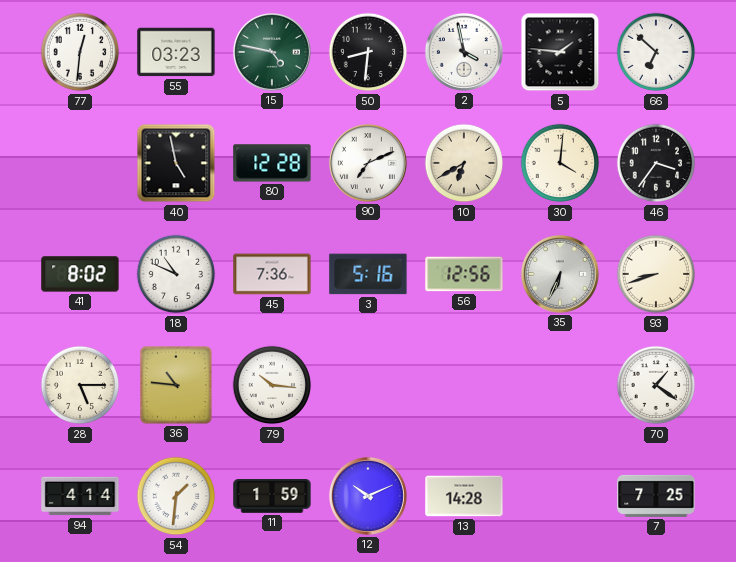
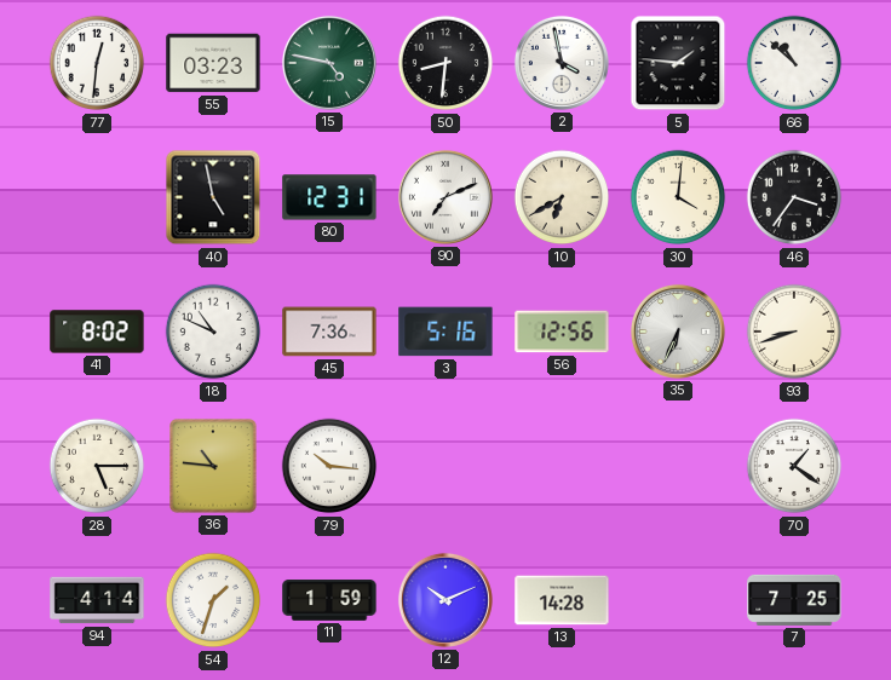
66: 6:52 -> 10:52
80: 12:28 -> 12:31
54: 1:31 -> 1:33
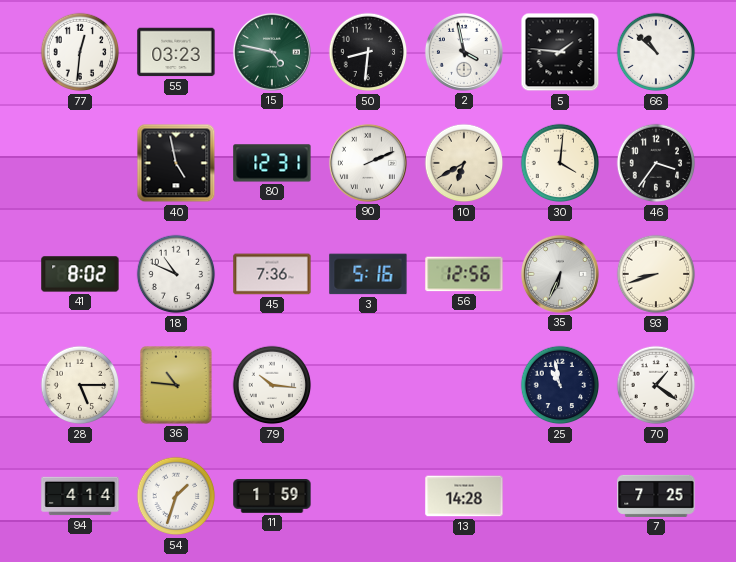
90: 7:11 -> 2:11
25: none -> 10:58
12: 10:11 -> none
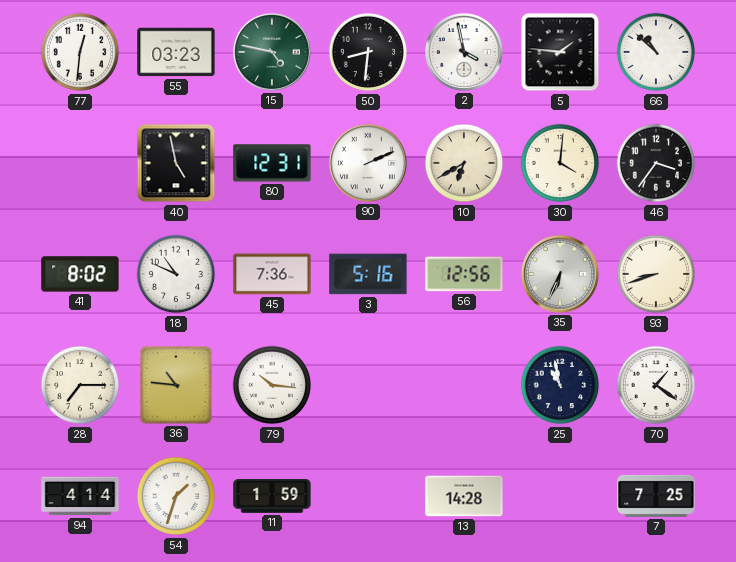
28: 5:15 -> 7:15
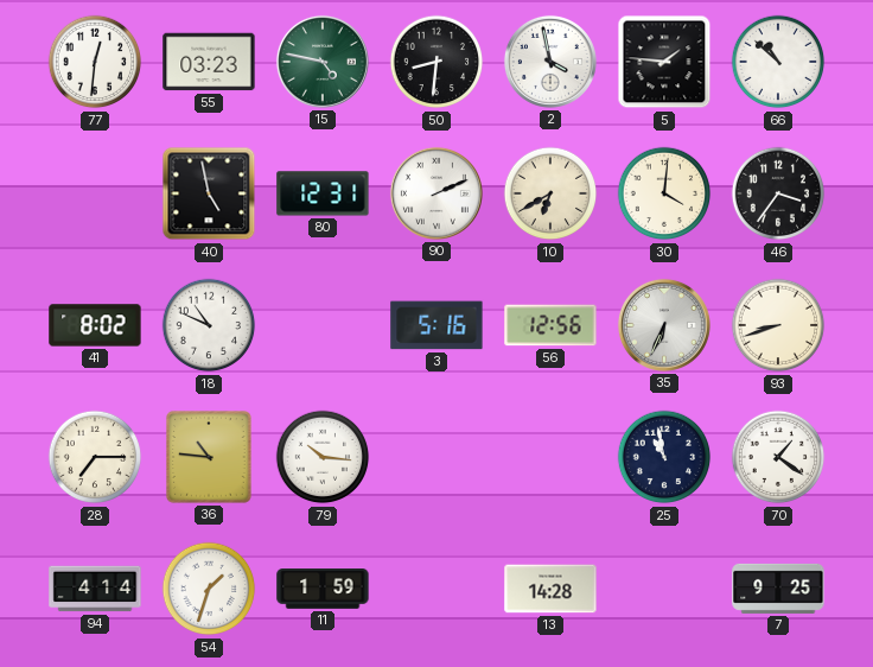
45: 7:36 -> none
7: 7:25 -> 9:25
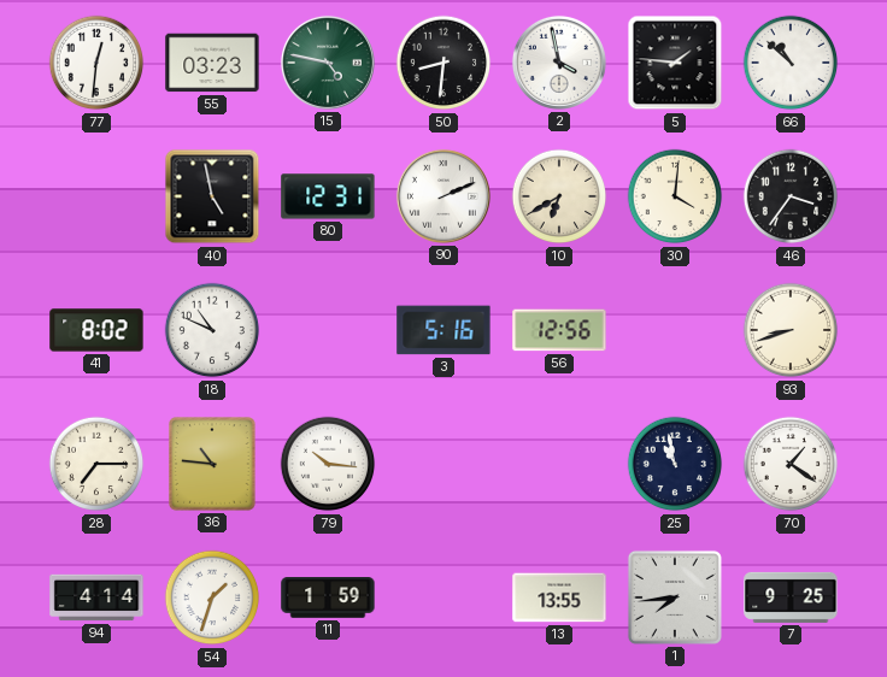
35: 6:34 -> none
13: 14:28 -> 13:55
1: none -> 7:44
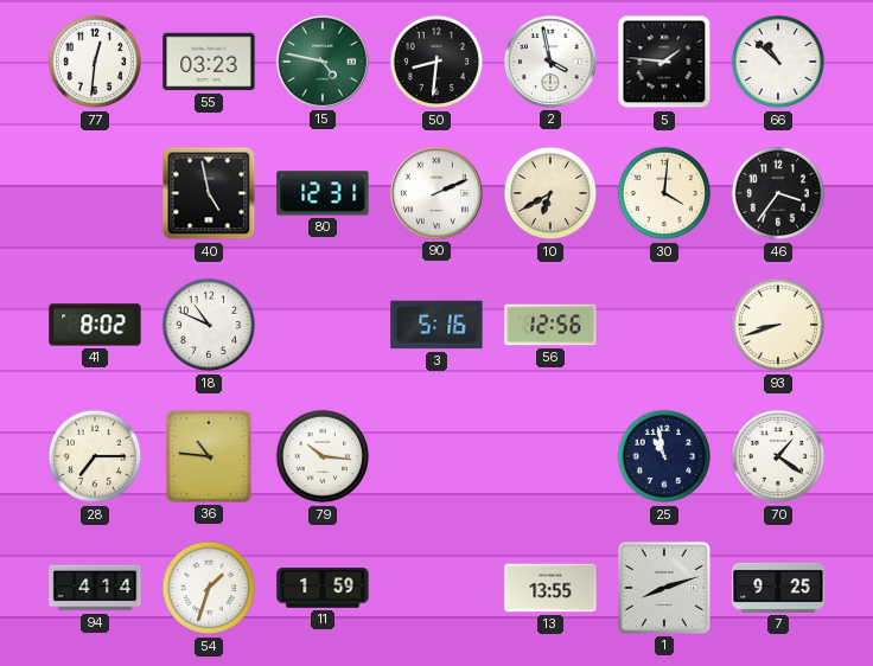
1: 7:44 -> 8:12
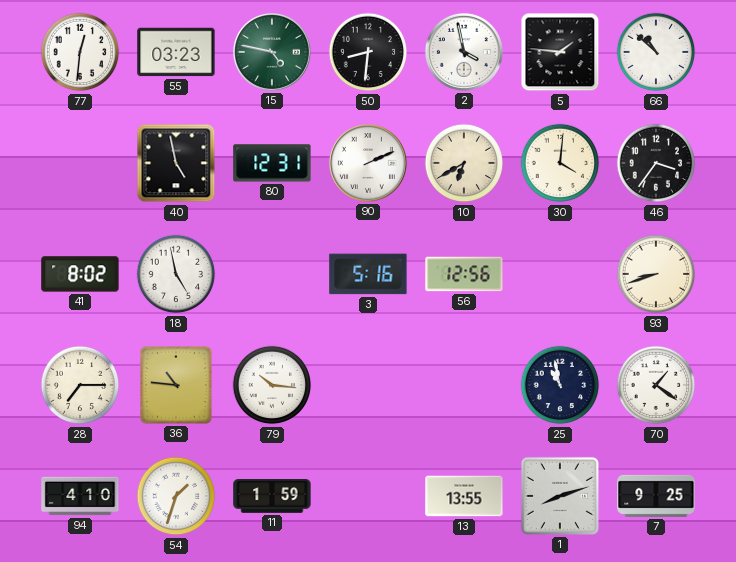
18: 10:49 -> 4:58
94: 4:14 -> 4:10
